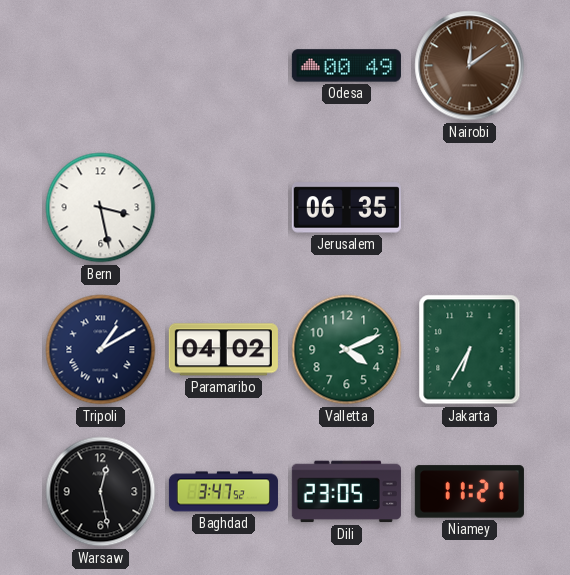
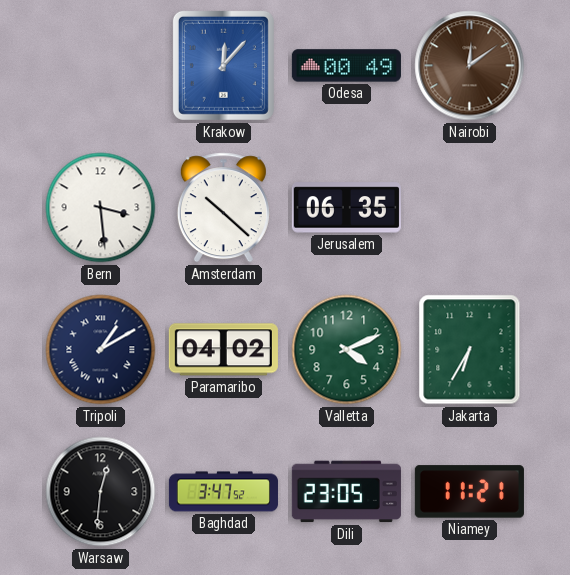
Krakow: none -> 12:07
Bern: 3:28 -> 3:29
Amsterdam: none -> 10:22
Warsaw: 12:28 -> 12:31
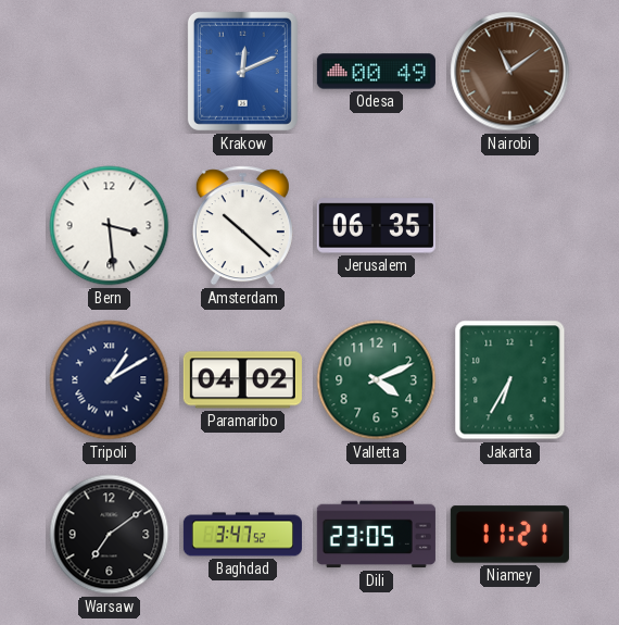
Krakow: 12:07 -> 12:11
Nairobi: 12:09 -> 11:09
Warsaw: 12:31 -> 7:09
